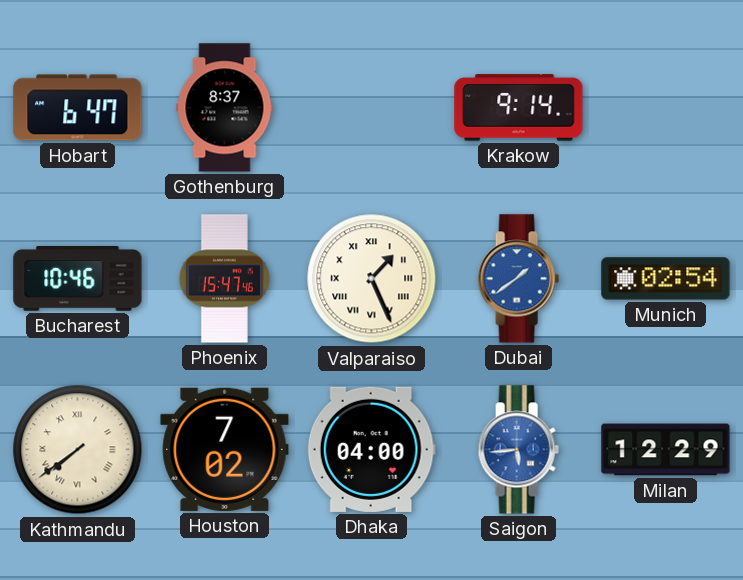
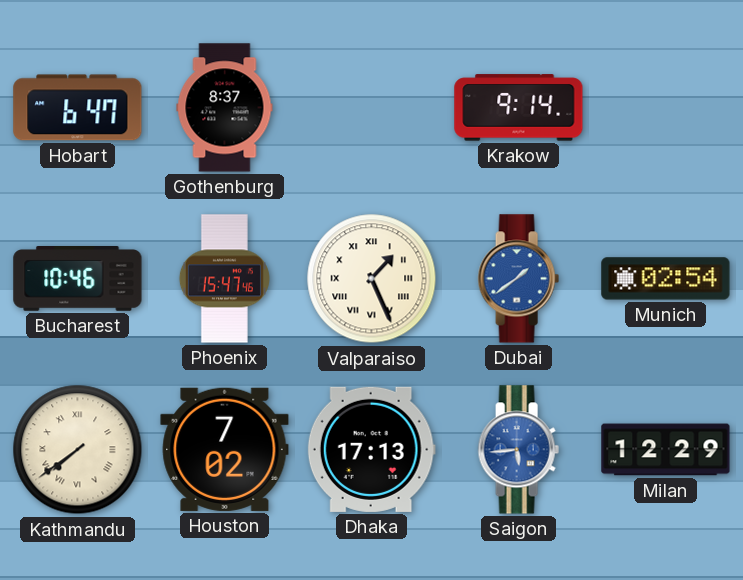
Dhaka: 04:00 -> 17:13
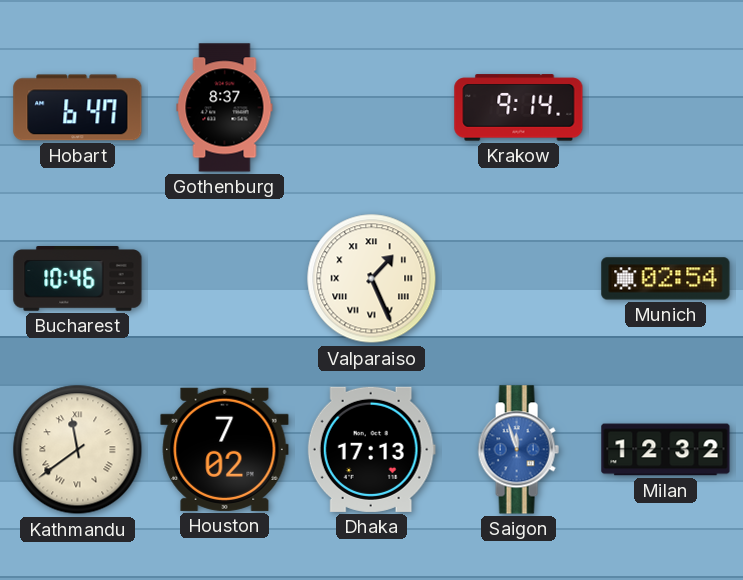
Phoenix: 15:47 -> none
Dubai: 1:39 -> none
Kathmandu: 7:39 -> 11:39
Saigon: 5:44 -> 11:57
Milan: 12:29 -> 12:32
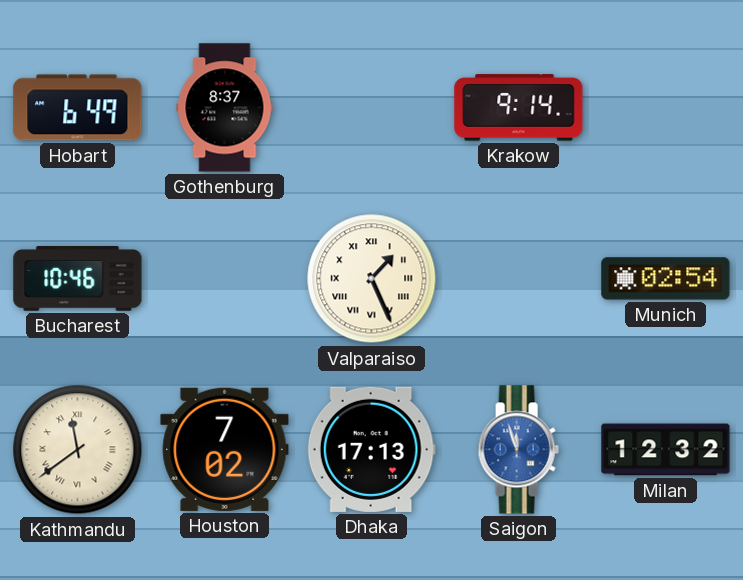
Hobart: 6:47 -> 6:49
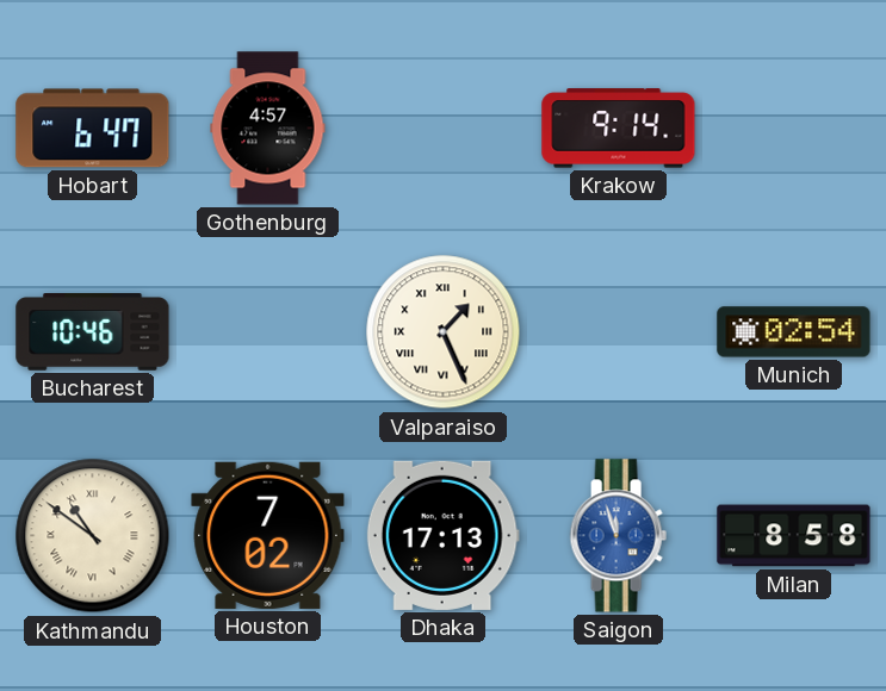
Hobart: 6:49 -> 6:47
Gothenburg: 8:37 -> 4:57
Kathmandu: 11:39 -> 10:51
Milan: 12:32 -> 8:58
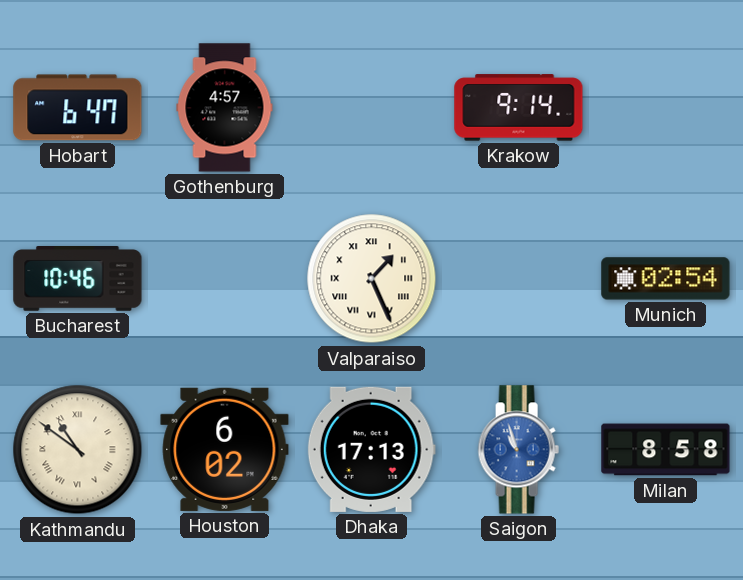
Houston: 7:02 -> 6:02
Saigon: 11:57 -> 10:57
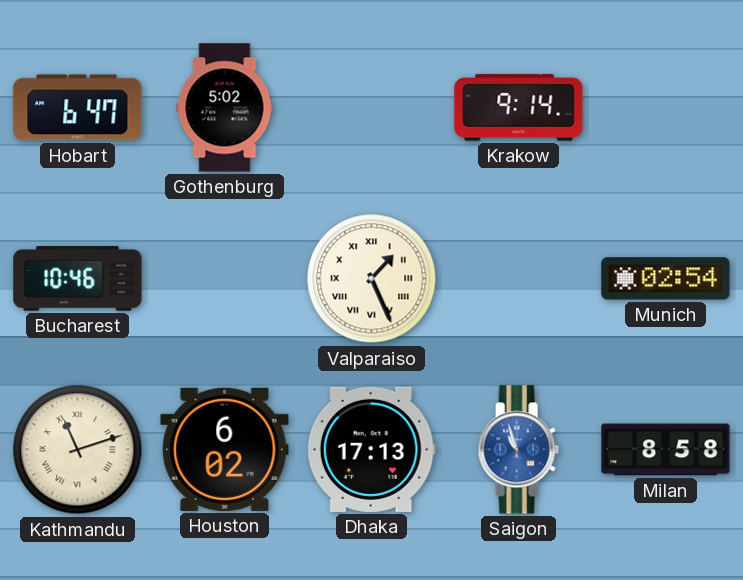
Gothenburg: 4:57 -> 5:02
Kathmandu: 10:51 -> 11:12
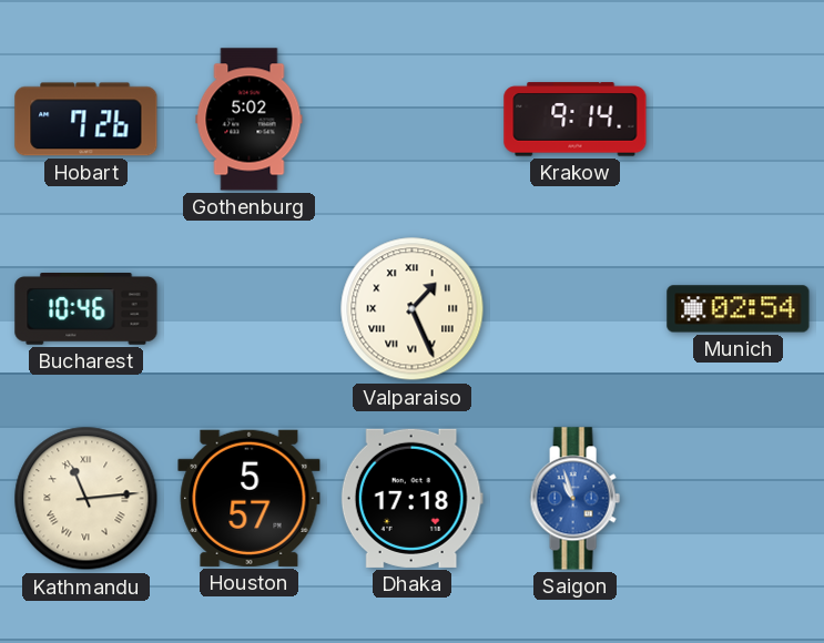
Hobart: 6:47 -> 7:26
Kathmandu: 11:12 -> 11:14
Houston: 6:02 -> 5:57
Dhaka: 17:13 -> 17:18
Milan: 8:58 -> none
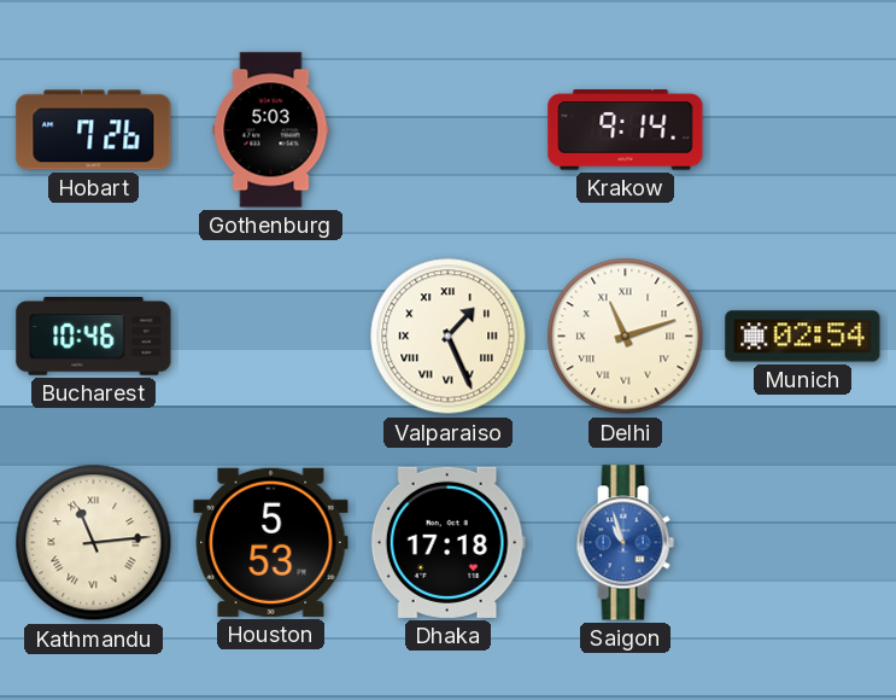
Gothenburg: 5:02 -> 5:03
Delhi: none -> 11:12
Houston: 5:57 -> 5:53
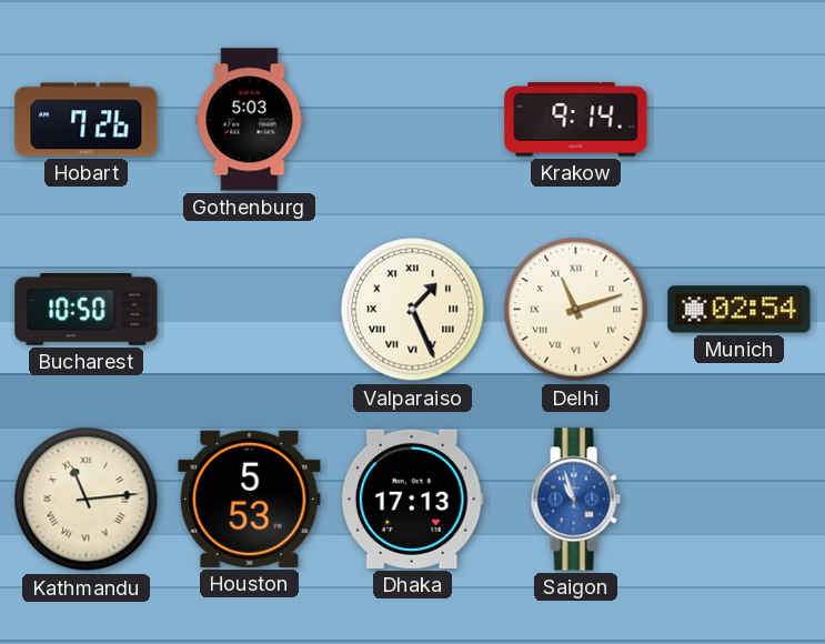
Bucharest: 10:46 -> 10:50
Dhaka: 17:18 -> 17:13
